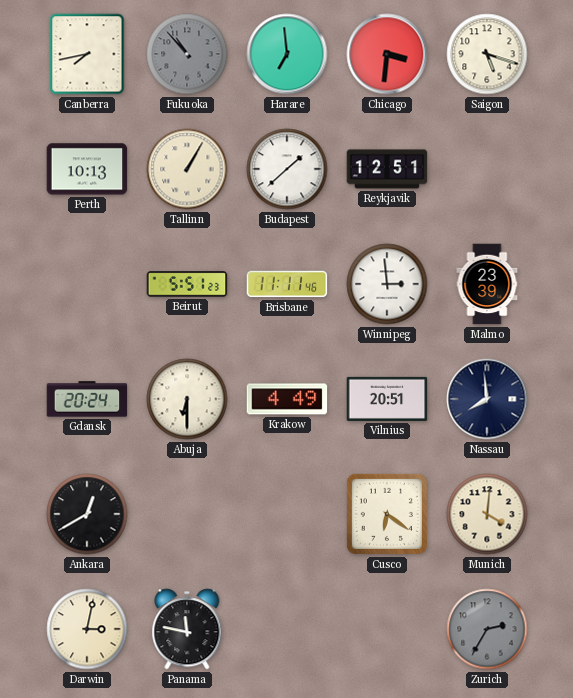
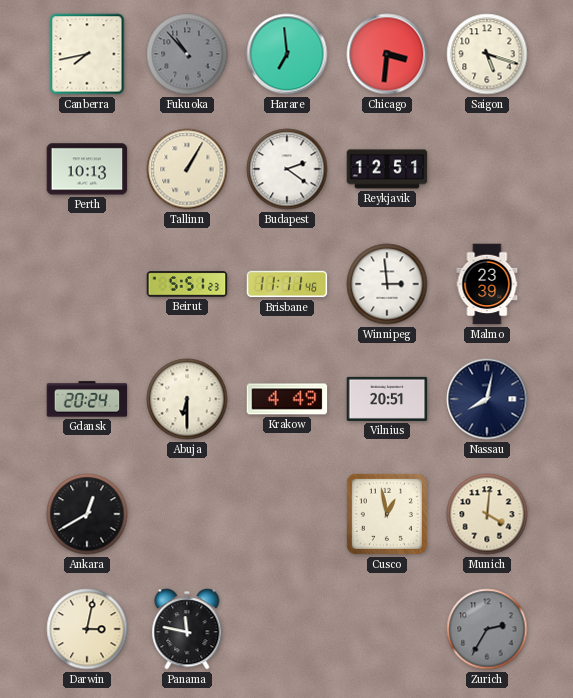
Budapest: 1:38 -> 2:21
Nassau: 7:59 -> 8:02
Cusco: 6:21 -> 12:58
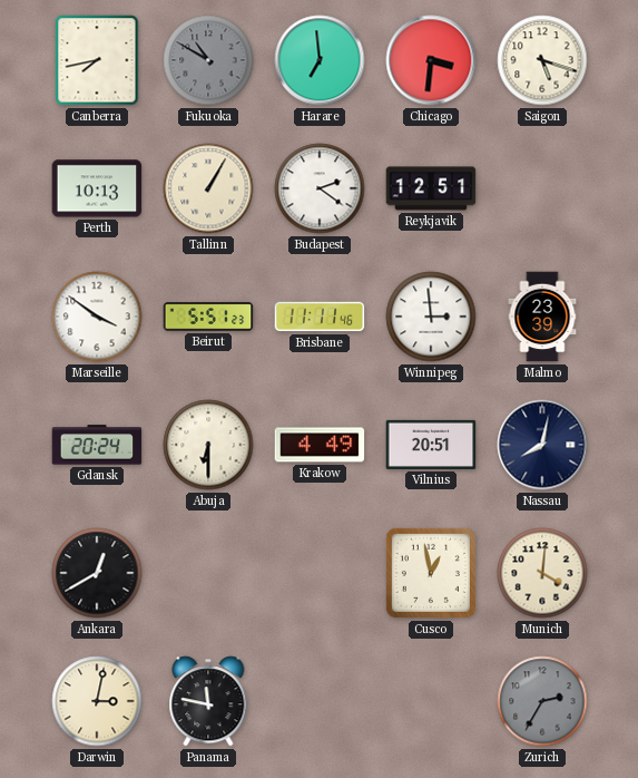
Fukuoka: 10:53 -> 10:50
Marseille: none -> 3:51
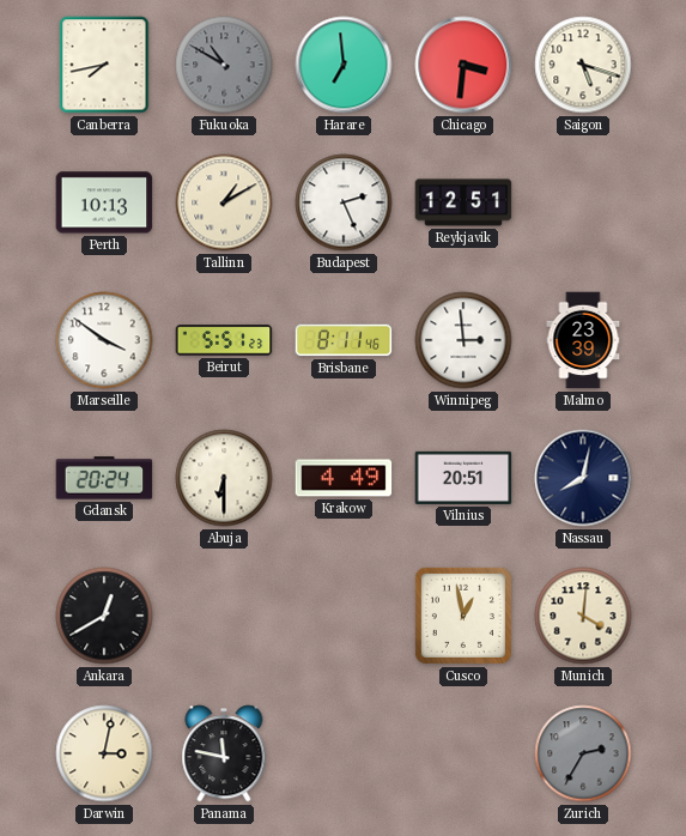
Tallinn: 1:05 -> 1:10
Budapest: 2:21 -> 2:26
Brisbane: 11:11 -> 8:11
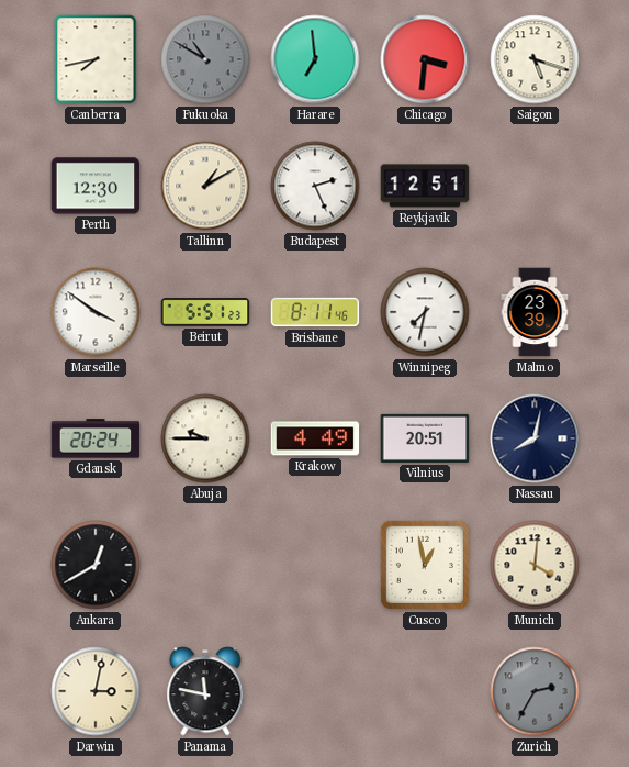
Perth: 10:13 -> 12:30
Winnipeg: 2:59 -> 7:32
Abuja: 6:30 -> 9:45
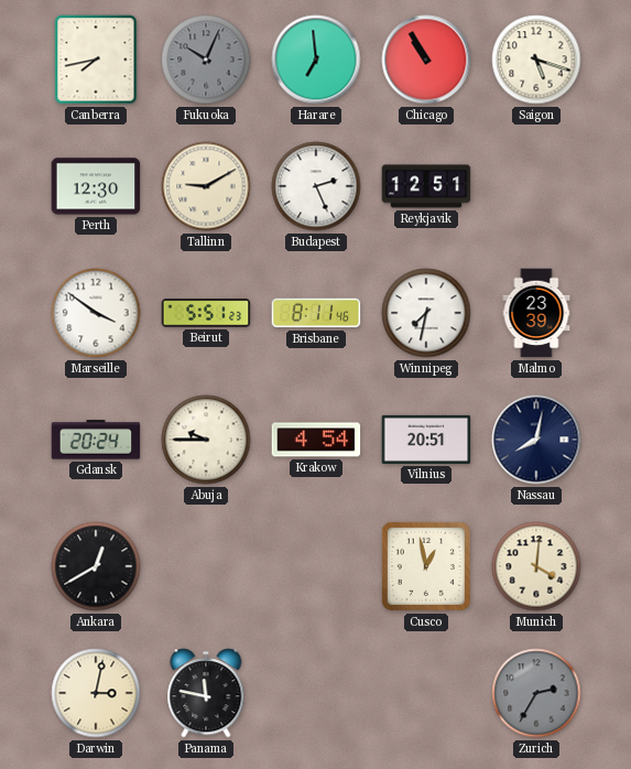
Fukuoka: 10:50 -> 10:04
Chicago: 3:31 -> 10:55
Tallinn: 1:10 -> 9:10
Krakow: 4:49 -> 4:54
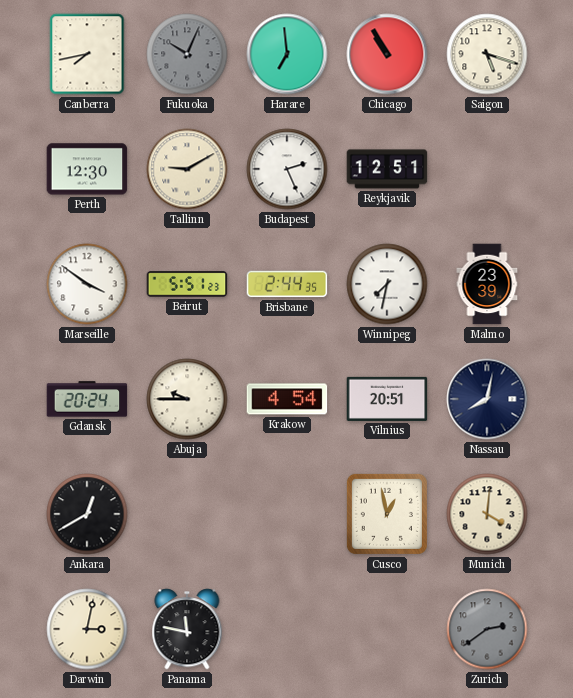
Brisbane: 8:11 -> 2:44
Zurich: 2:35 -> 2:39
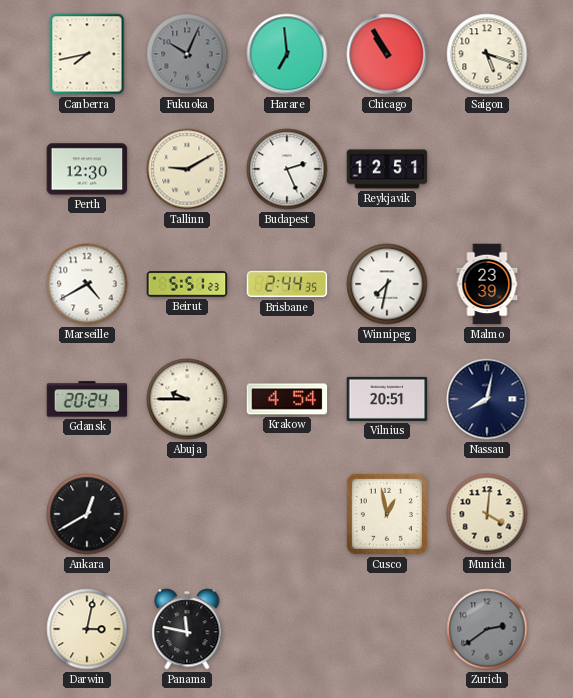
Marseille: 3:51 -> 4:40
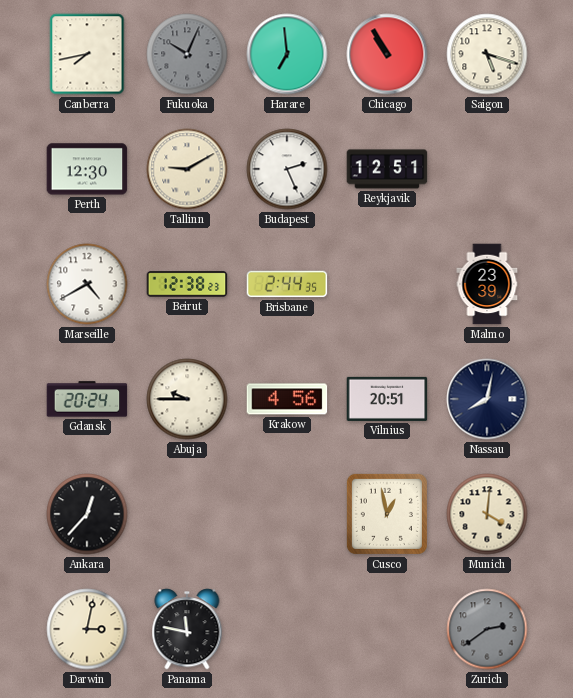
Beirut: 5:51 -> 12:38
Winnipeg: 7:32 -> none
Krakow: 4:54 -> 4:56
Ankara: 12:40 -> 12:37
